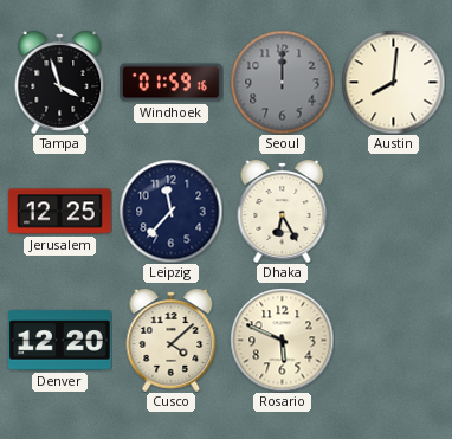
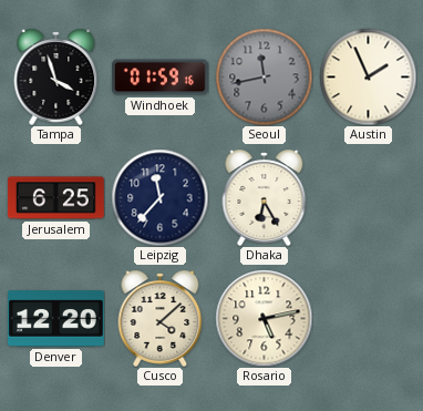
Seoul: 12:00 -> 11:43
Austin: 8:01 -> 1:56
Jerusalem: 12:25 -> 6:25
Rosario: 5:49 -> 5:13
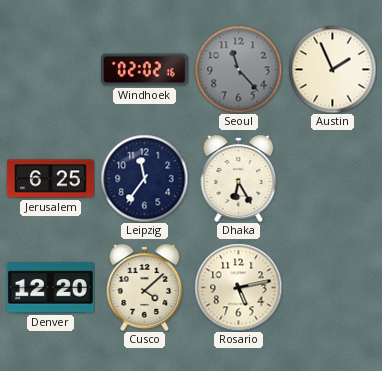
Tampa: 3:57 -> none
Windhoek: 01:59 -> 02:02
Seoul: 11:43 -> 11:23
Leipzig: 11:37 -> 11:36
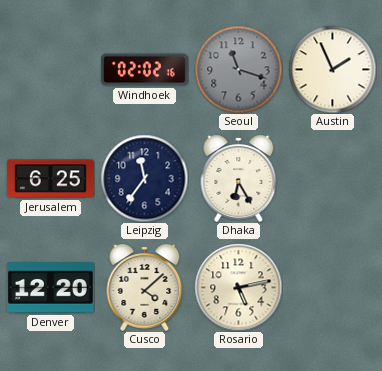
Seoul: 11:23 -> 11:18
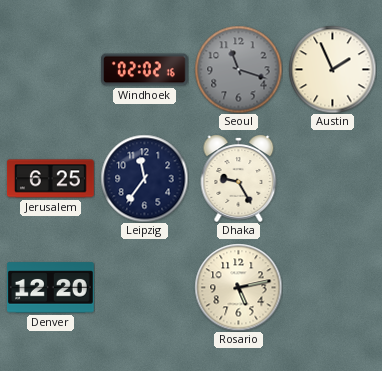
Dhaka: 6:25 -> 9:25
Cusco: 4:08 -> none
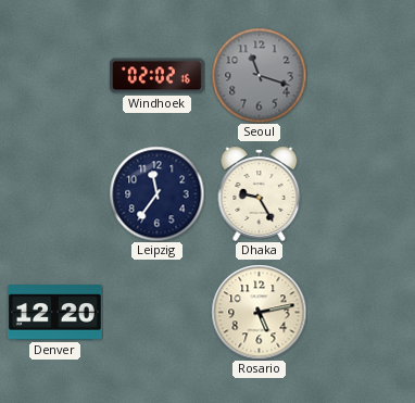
Austin: 1:56 -> none
Jerusalem: 6:25 -> none
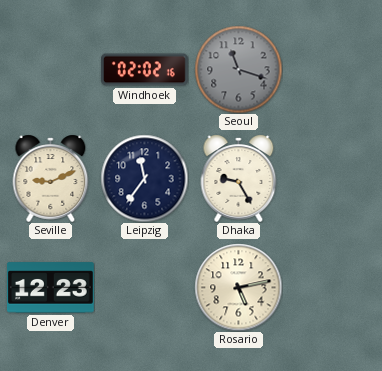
Seville: none -> 9:11
Denver: 12:20 -> 12:23
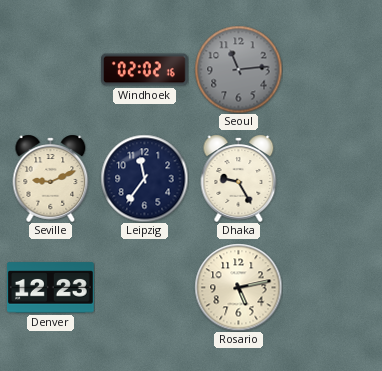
Seoul: 11:18 -> 11:14
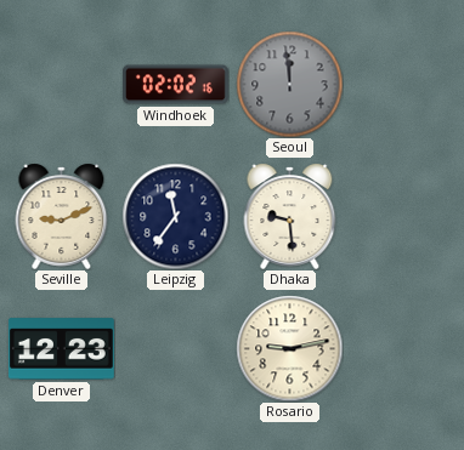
Seoul: 11:14 -> 11:59
Dhaka: 9:25 -> 9:29
Rosario: 5:13 -> 9:13
